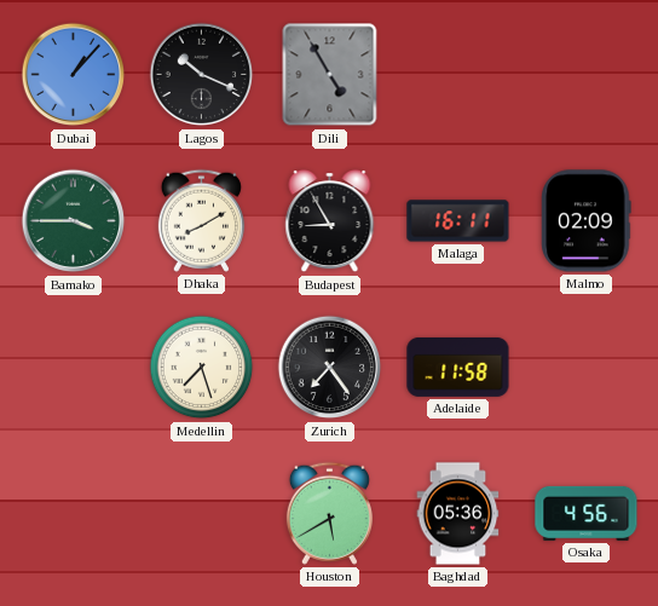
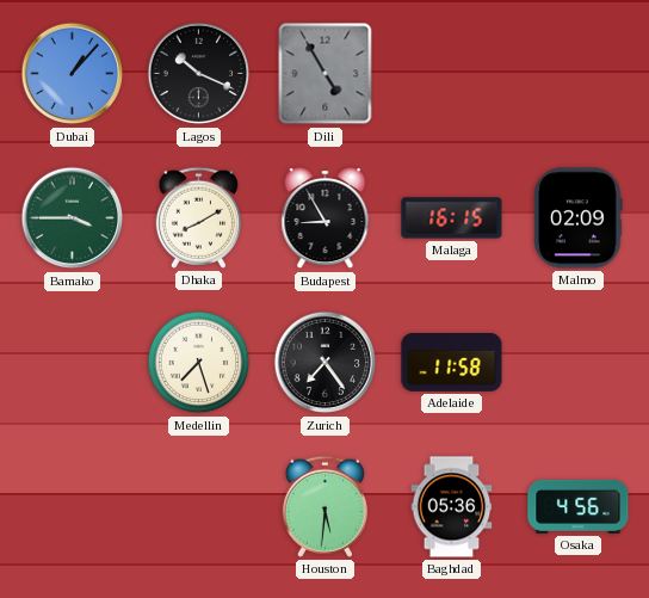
Malaga: 16:11 -> 16:15
Houston: 5:40 -> 5:31
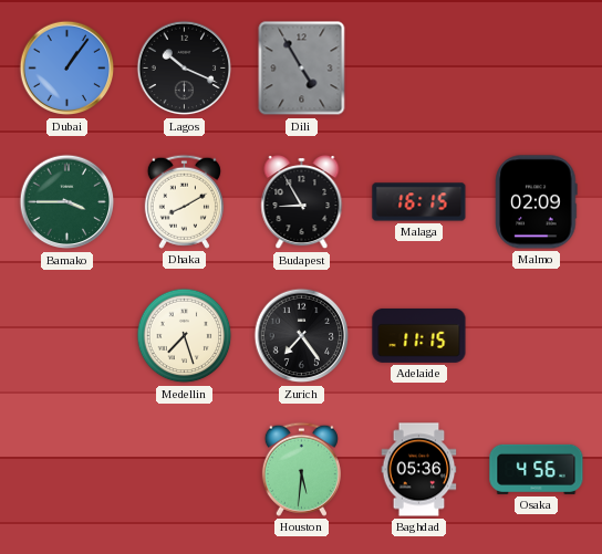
Dubai: 1:07 -> 1:06
Adelaide: 11:58 -> 11:15
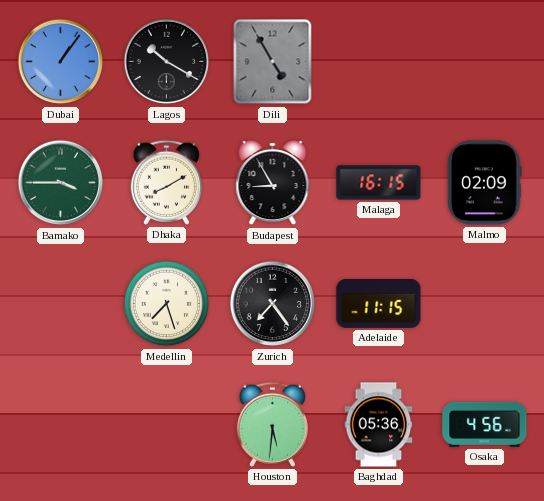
Lagos: 10:19 -> 10:20
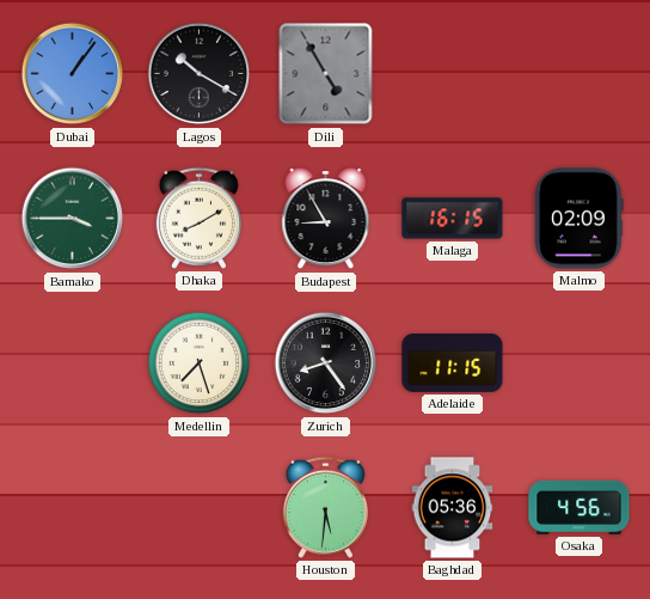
Zurich: 7:24 -> 8:24
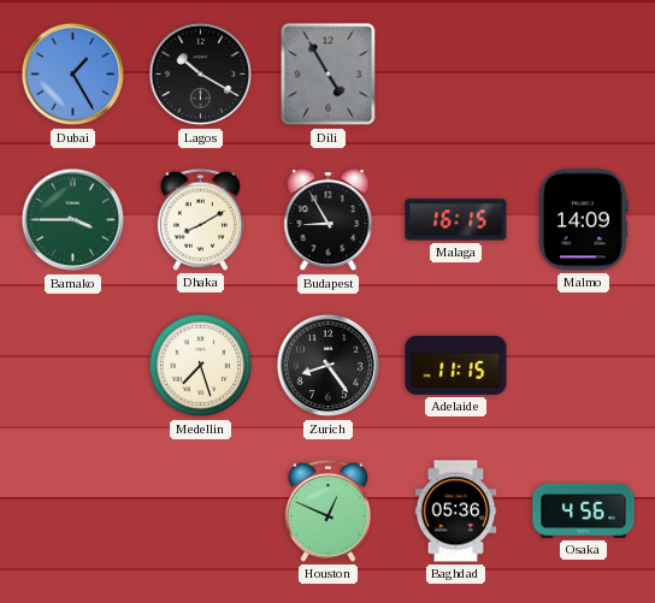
Dubai: 1:06 -> 1:25
Malmo: 02:09 -> 14:09
Houston: 5:31 -> 12:49
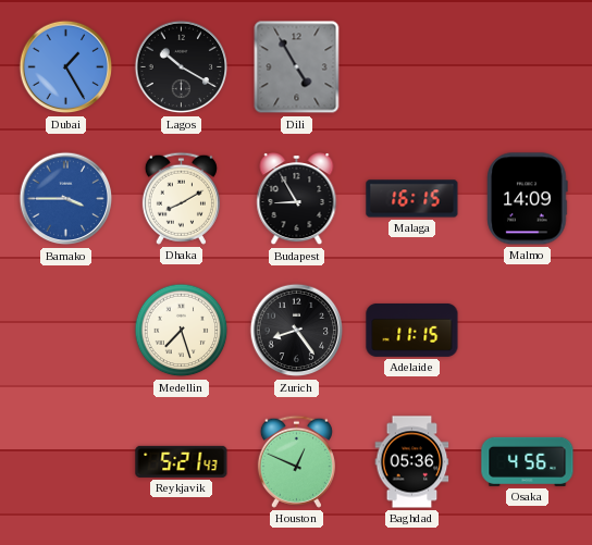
Bamako dial: green -> blue
Reykjavik: none -> 5:21
